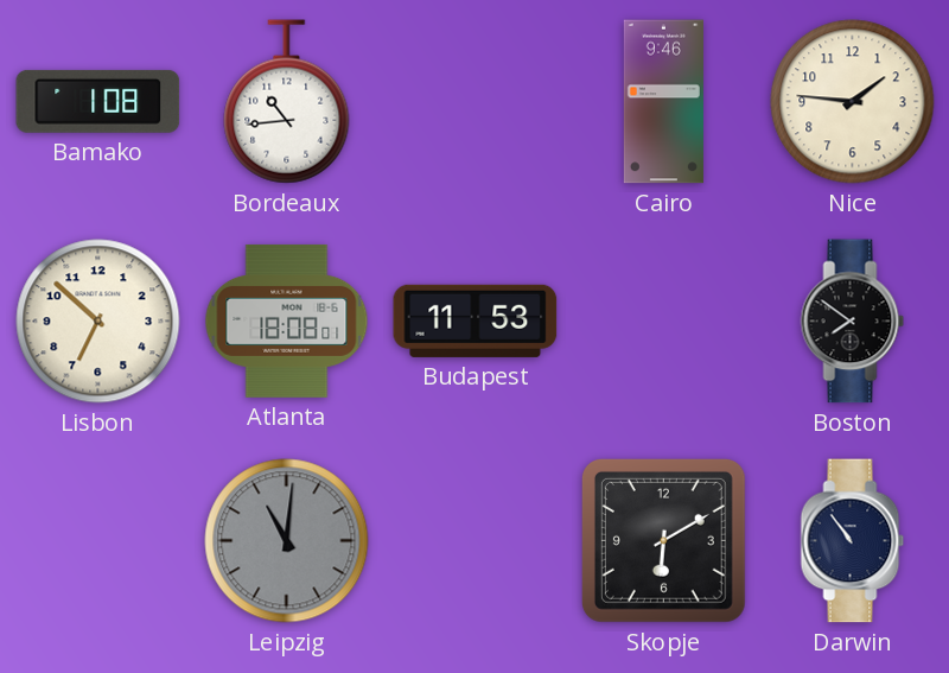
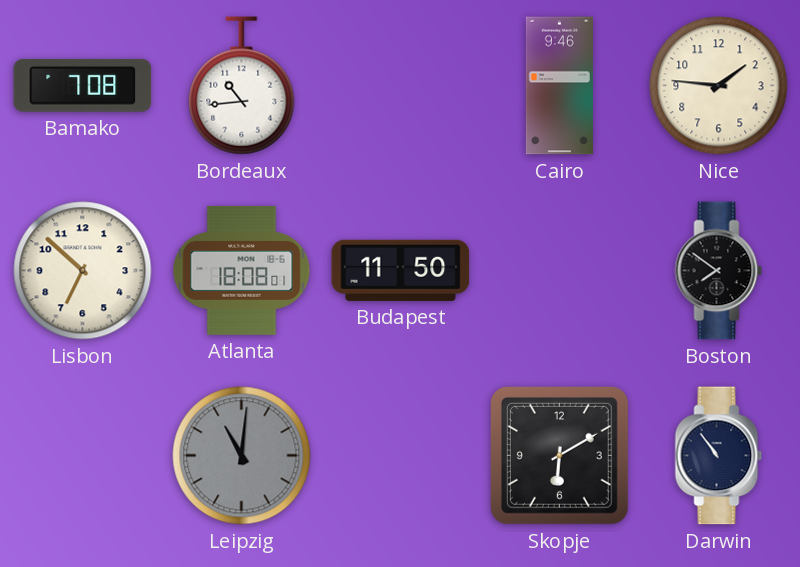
Bamako: 1:08 -> 7:08
Budapest: 11:53 -> 11:50
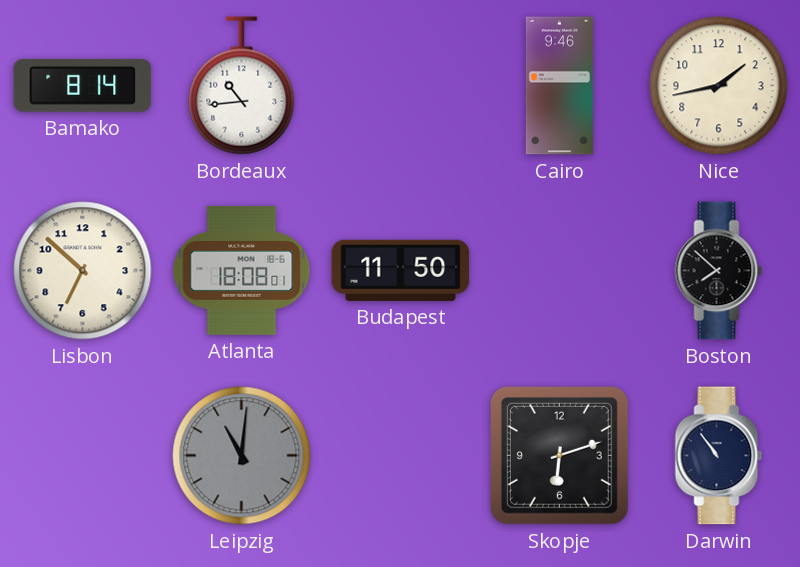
Bamako: 7:08 -> 8:14
Nice: 1:46 -> 1:43
Boston: 7:51 -> 7:52
Skopje: 6:10 -> 6:12
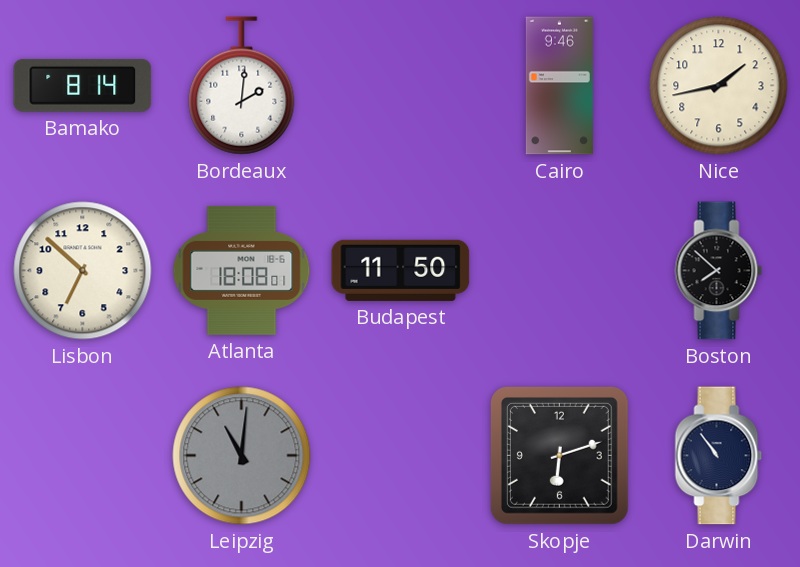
Bordeaux: 10:44 -> 2:01
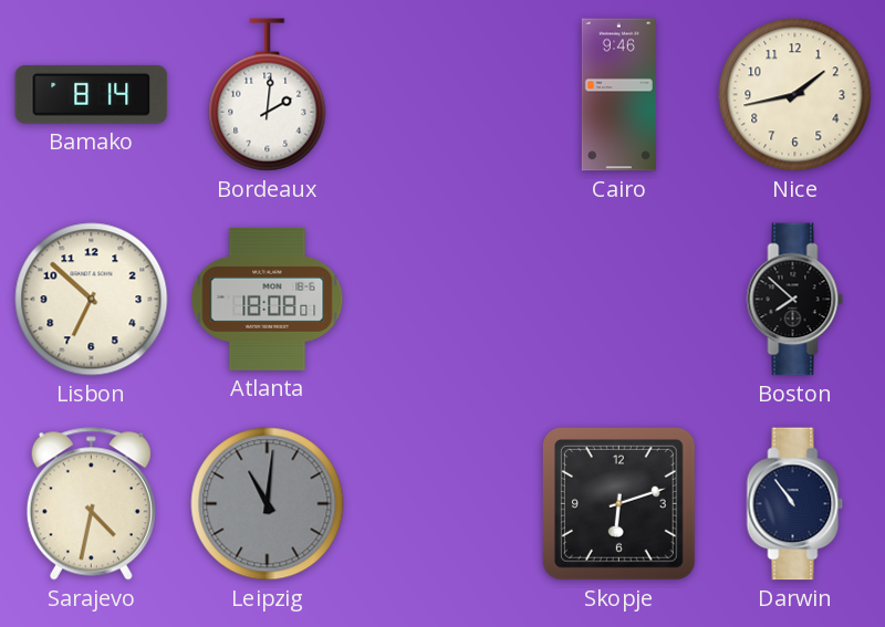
Budapest: 11:50 -> none
Sarajevo: none -> 4:32
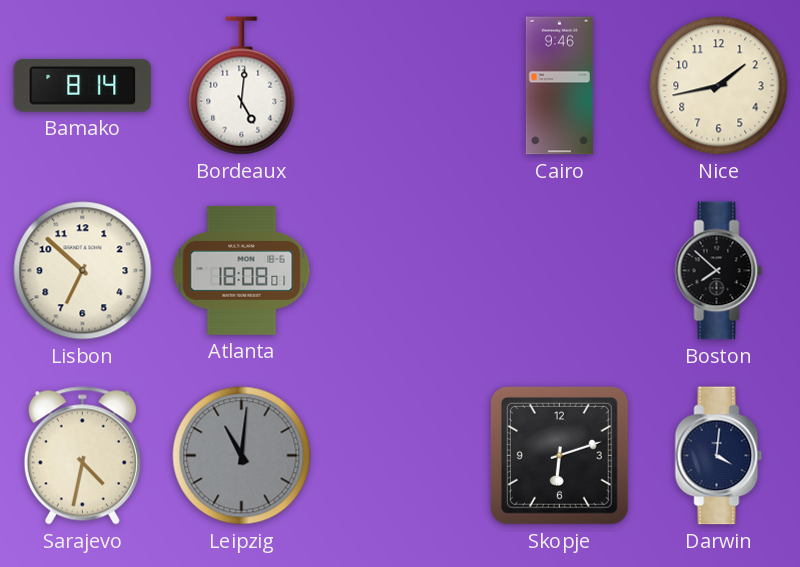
Bordeaux: 2:01 -> 5:01
Darwin: 10:54 -> 4:01
